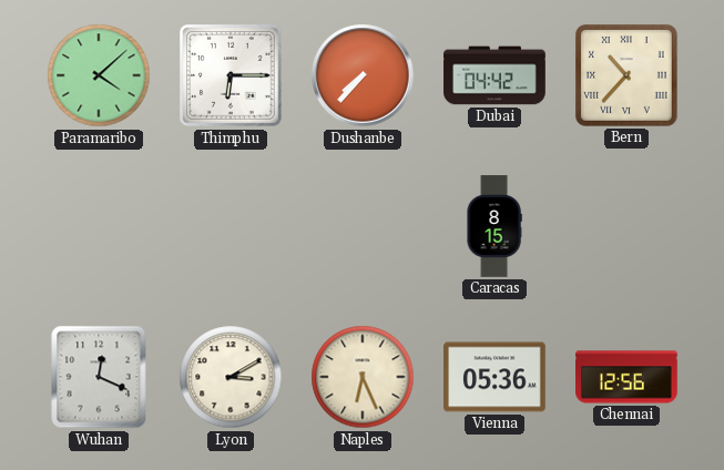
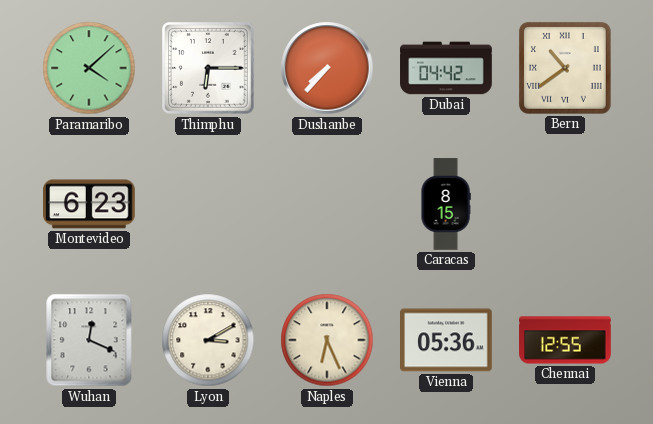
Bern: 10:37 -> 10:39
Montevideo: none -> 6:23
Chennai: 12:56 -> 12:55
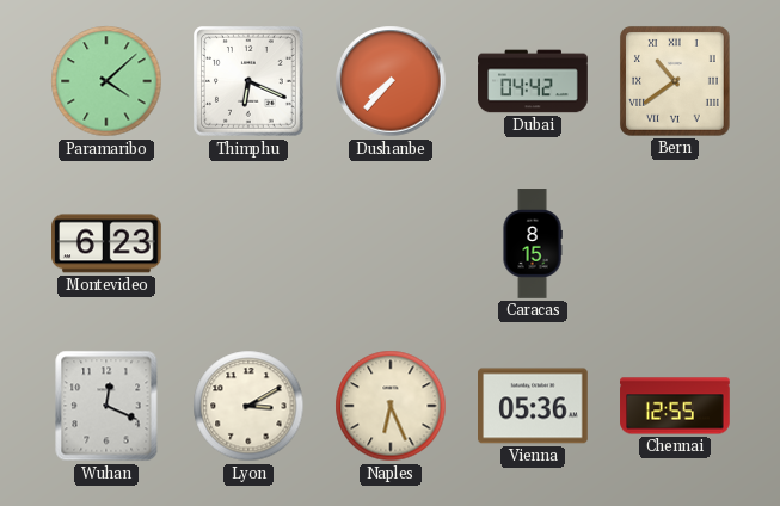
Thimphu: 6:15 -> 6:19
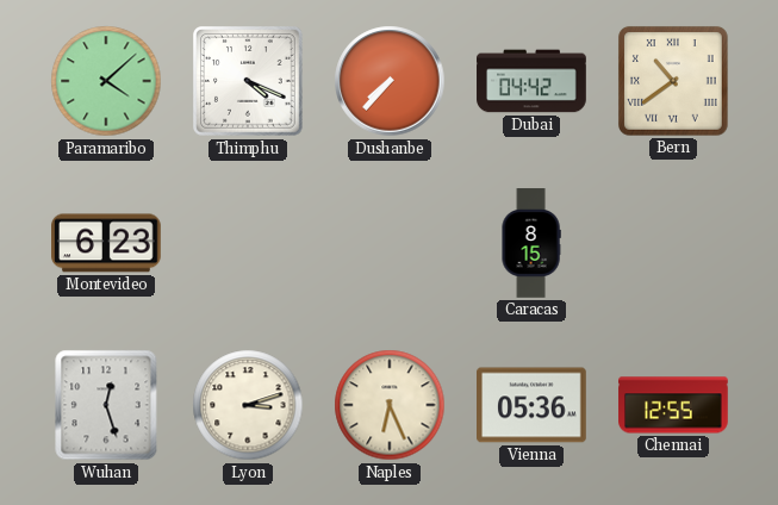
Thimphu: 6:19 -> 4:19
Wuhan: 12:19 -> 12:27
Lyon: 3:10 -> 3:12
